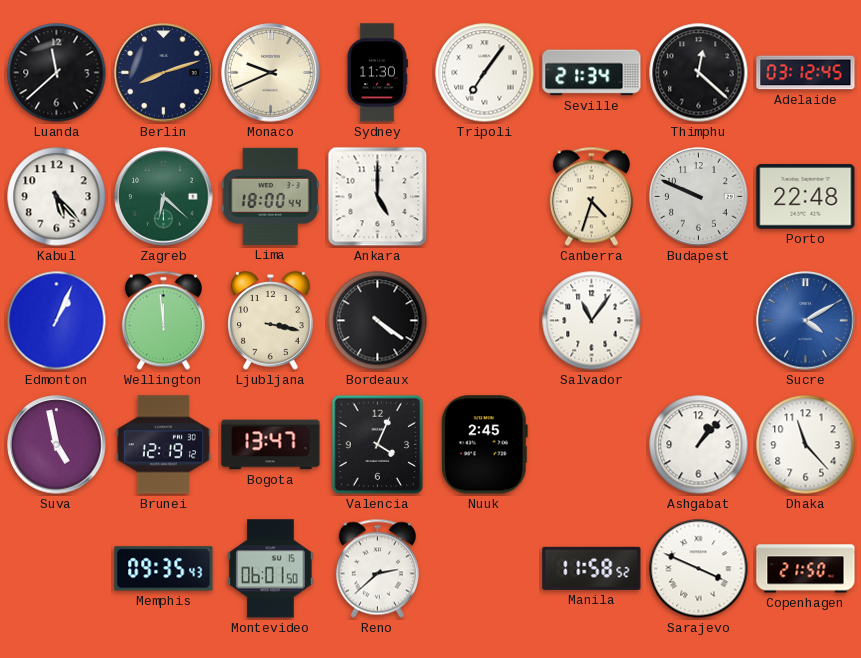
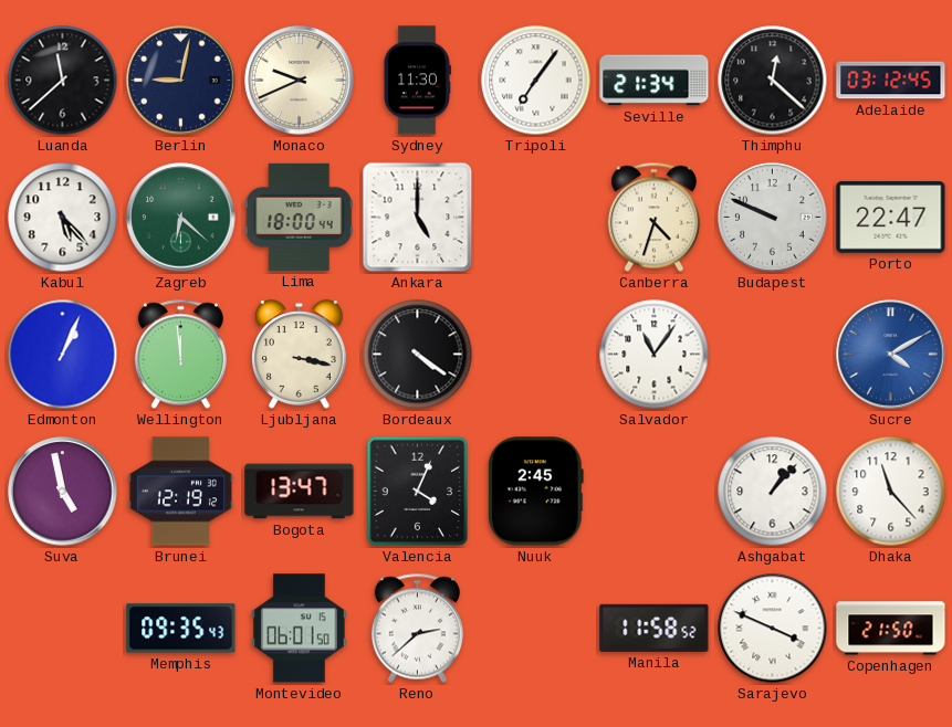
Berlin: 8:12 -> 9:02
Porto: 22:48 -> 22:47
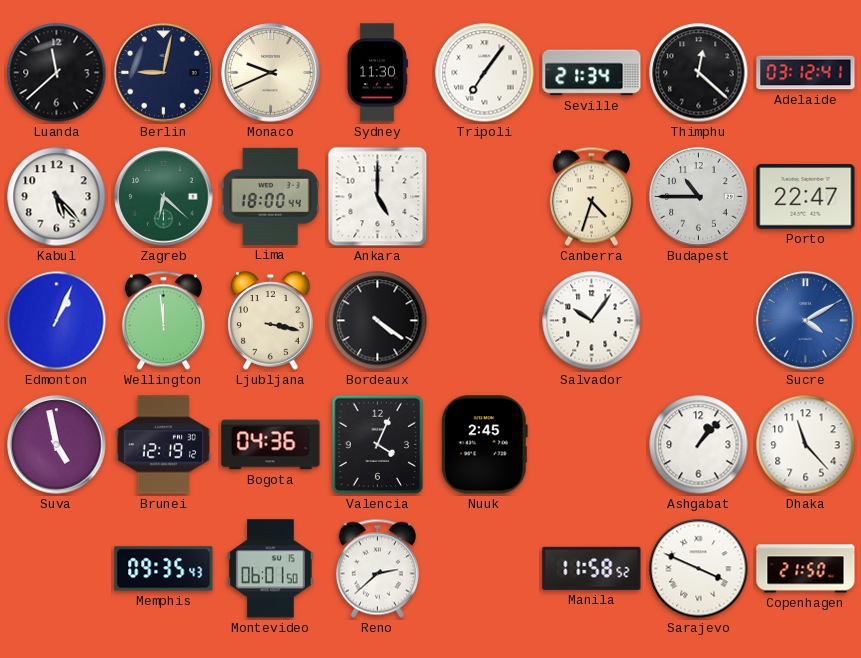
Adelaide: 03:12:45 -> 03:12:41
Budapest: 9:49 -> 10:45
Salvador: 11:06 -> 10:06
Bogota: 13:47 -> 04:36
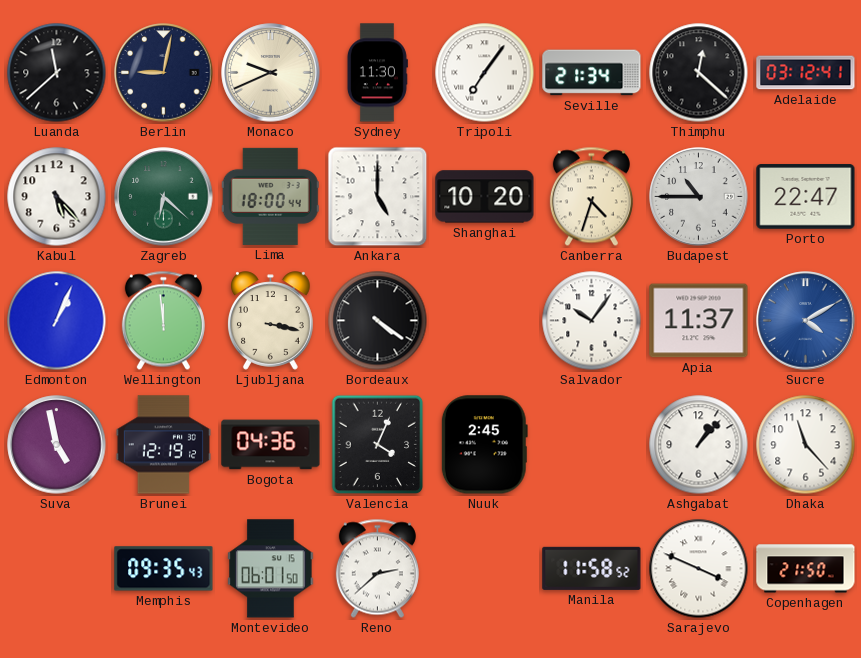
Shanghai: none -> 10:20
Apia: none -> 11:37
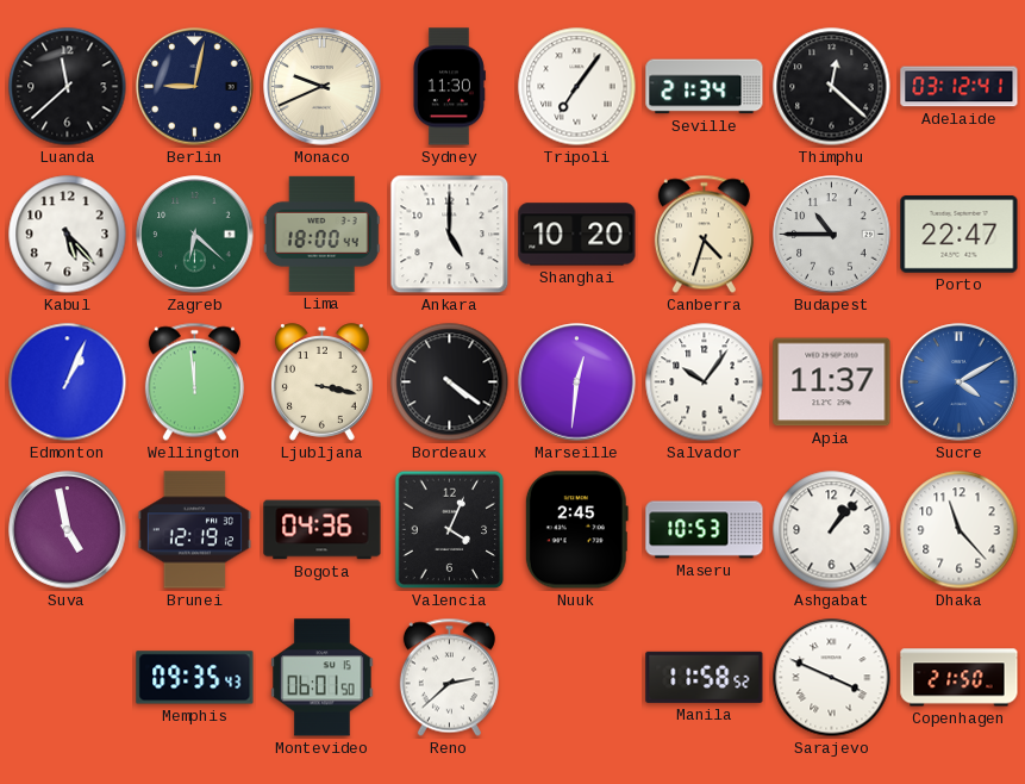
Marseille: none -> 12:31
Maseru: none -> 10:53
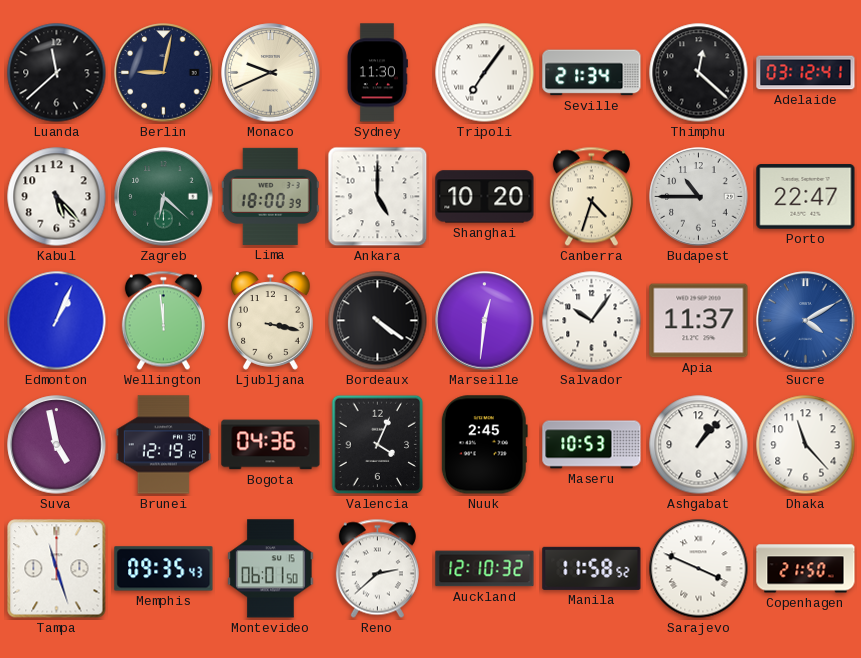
Lima: 18:00:44 -> 18:00:39
Tampa: none -> 11:27
Auckland: none -> 12:10
